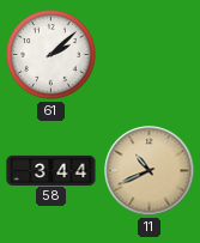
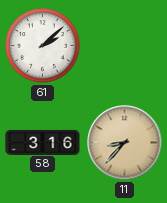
58: 3:44 -> 3:16
11: 10:41 -> 8:37
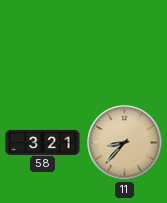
61: 2:08 -> none
58: 3:16 -> 3:21
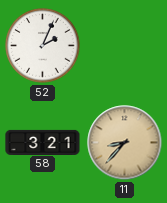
52: none -> 2:04
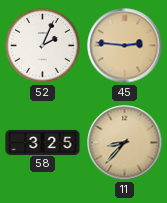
45: none -> 2:46
58: 3:21 -> 3:25
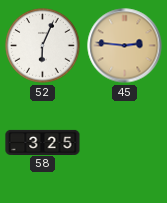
52: 2:04 -> 6:04
11: 8:37 -> none
